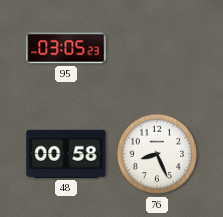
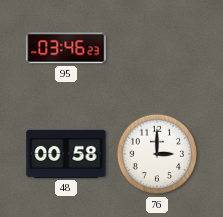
95: 03:05 -> 03:46
76: 8:26 -> 3:00
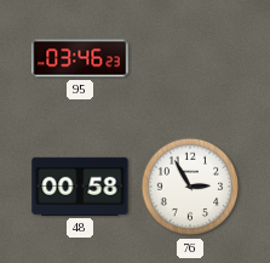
76: 3:00 -> 2:55
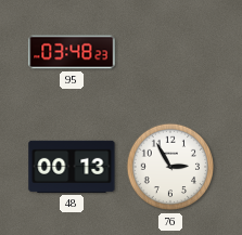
95: 03:46 -> 03:48
48: 00:58 -> 00:13
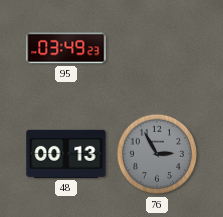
95: 03:48 -> 03:49
76 dial: white -> grey
